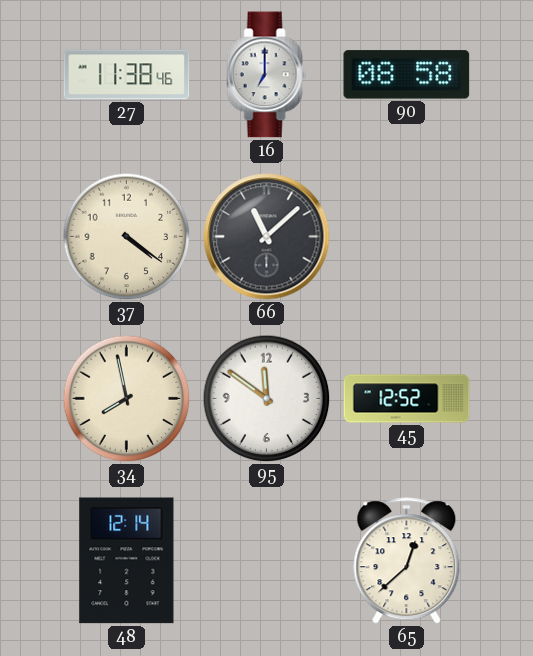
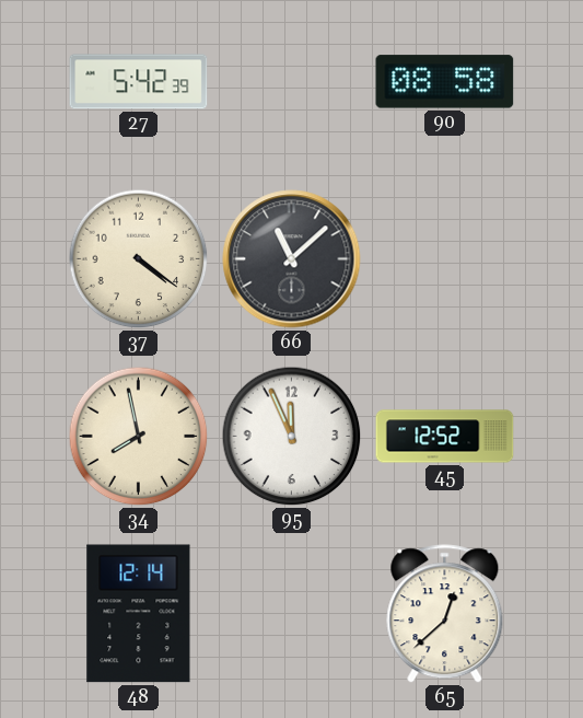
27: 11:38 -> 5:42
16: 7:00 -> none
95: 11:51 -> 11:56
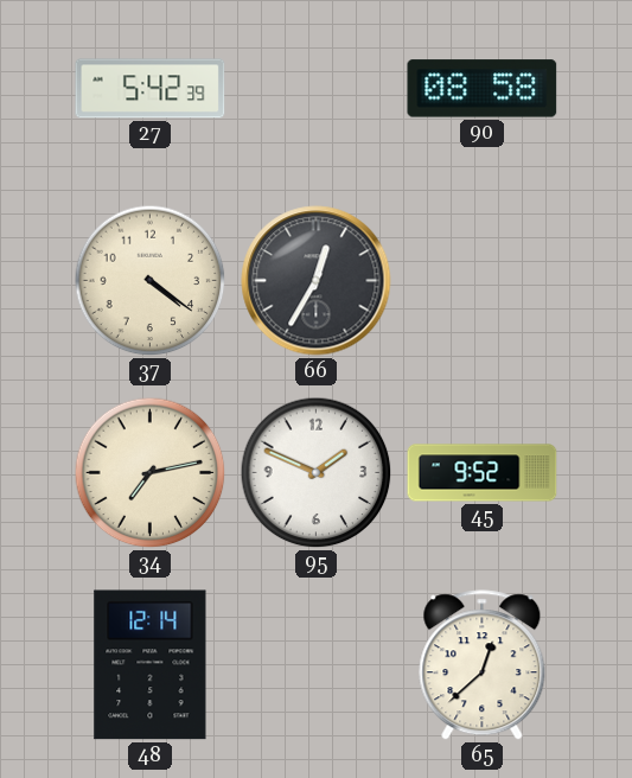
66: 11:08 -> 12:35
34: 7:58 -> 7:13
95: 11:56 -> 1:49
45: 12:52 -> 9:52
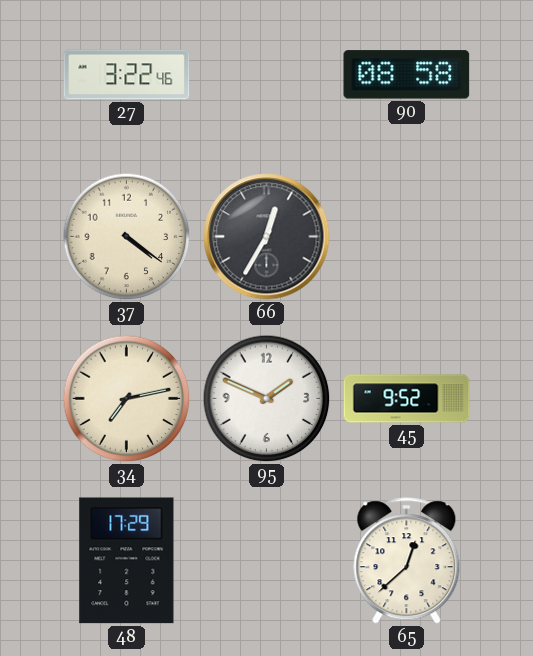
27: 5:42 -> 3:22
48: 12:14 -> 17:29
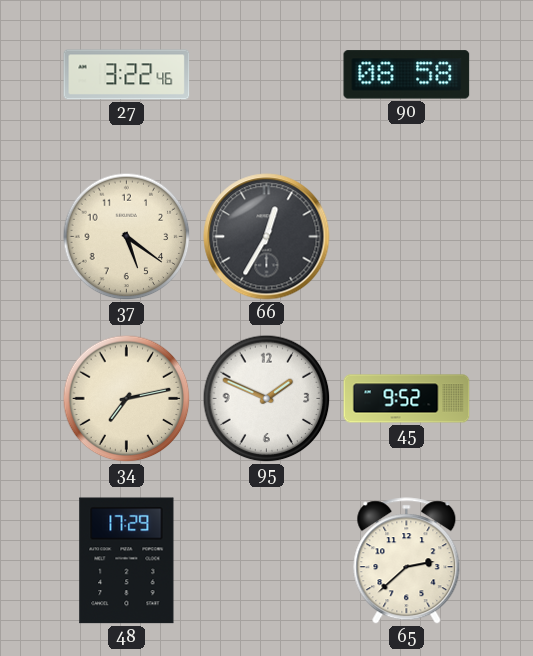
37: 4:21 -> 5:21
65: 12:38 -> 2:38
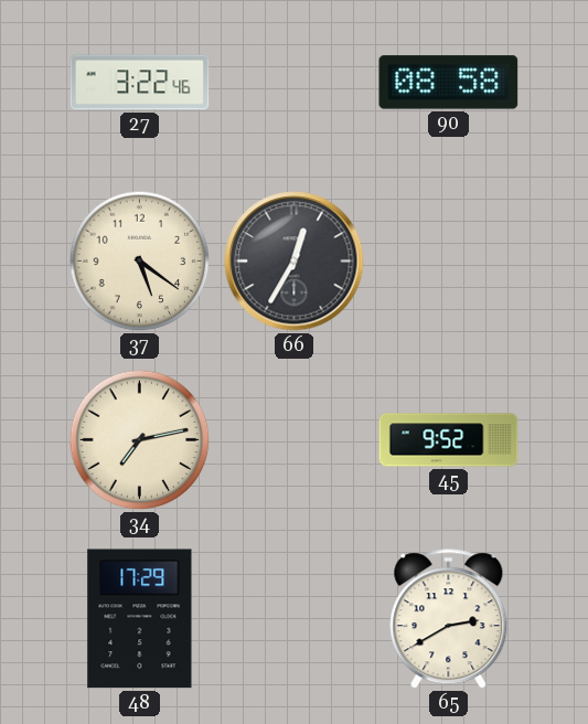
95: 1:49 -> none
65: 2:38 -> 2:40
